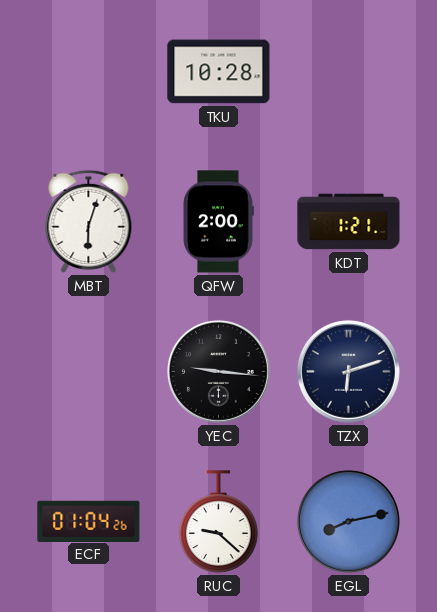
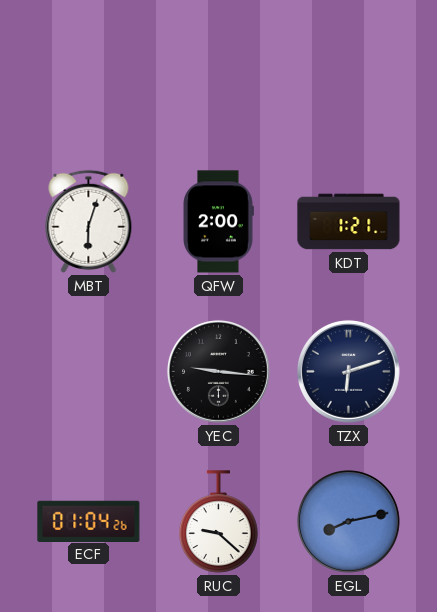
TKU: 10:28 -> none
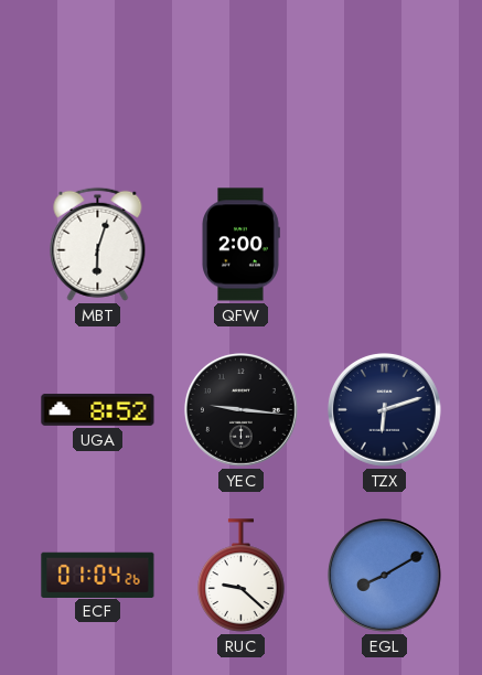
KDT: 1:21 -> none
UGA: none -> 8:52
EGL: 8:13 -> 8:10
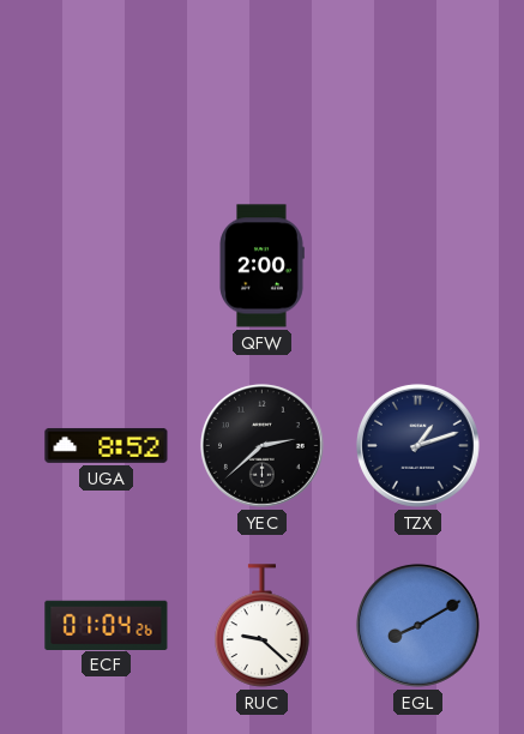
MBT: 6:03 -> none
YEC: 9:16 -> 2:38
TZX: 6:12 -> 1:12
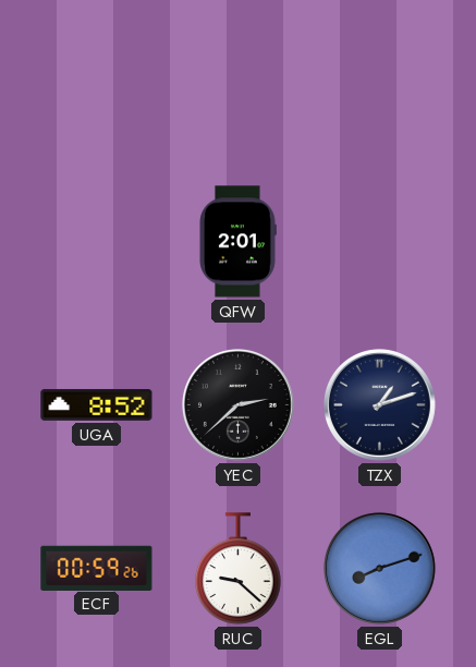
QFW: 2:00 -> 2:01
ECF: 01:04 -> 00:59
EGL: 8:10 -> 8:12
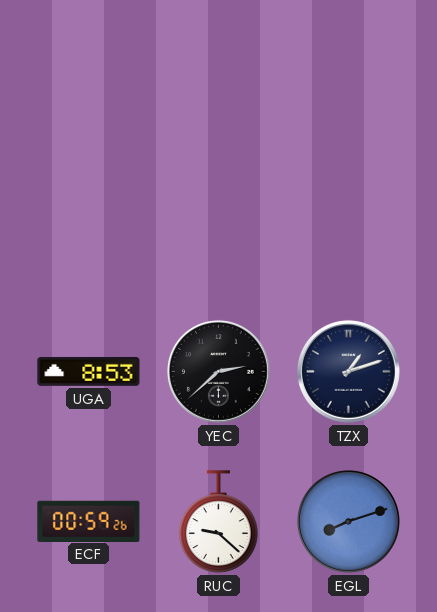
QFW: 2:01 -> none
UGA: 8:52 -> 8:53
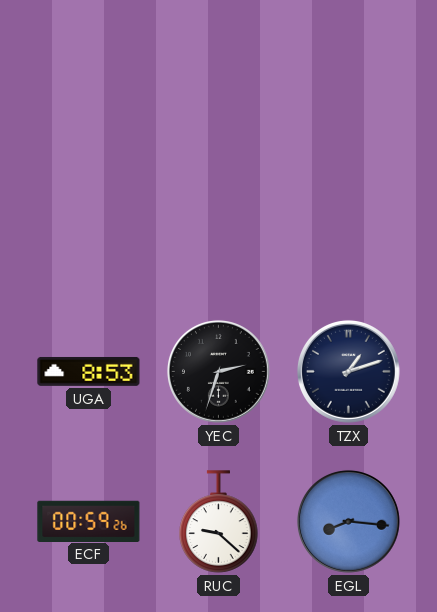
YEC: 2:38 -> 2:33
EGL: 8:12 -> 8:16
